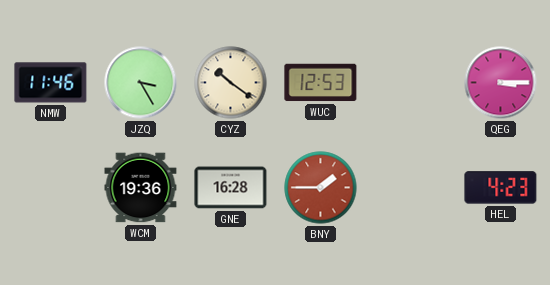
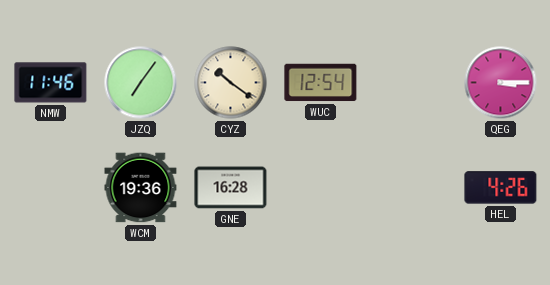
JZQ: 3:25 -> 7:06
WUC: 12:53 -> 12:54
BNY: 1:45 -> none
HEL: 4:23 -> 4:26
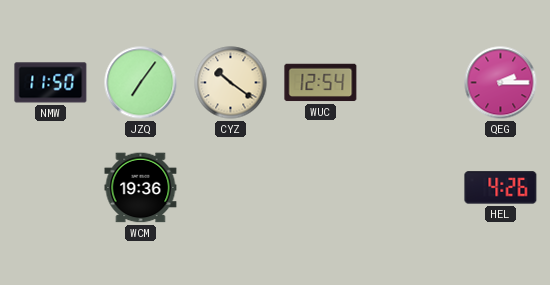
NMW: 11:46 -> 11:50
QEG: 3:15 -> 2:15
GNE: 16:28 -> none
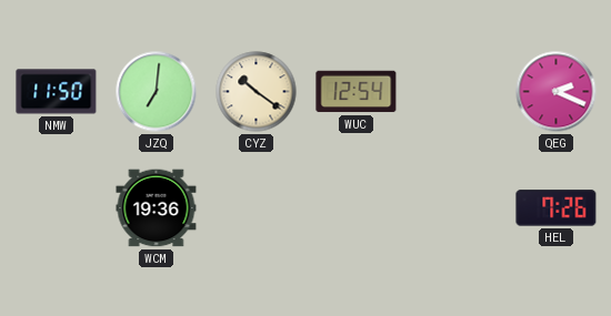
JZQ: 7:06 -> 7:01
QEG: 2:15 -> 2:19
HEL: 4:26 -> 7:26
